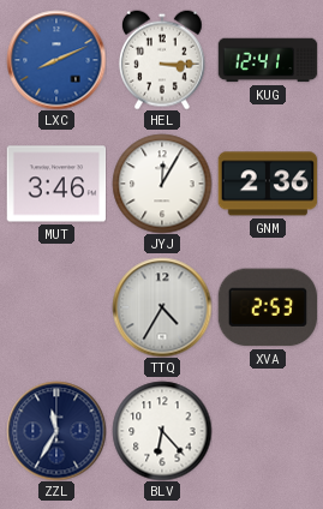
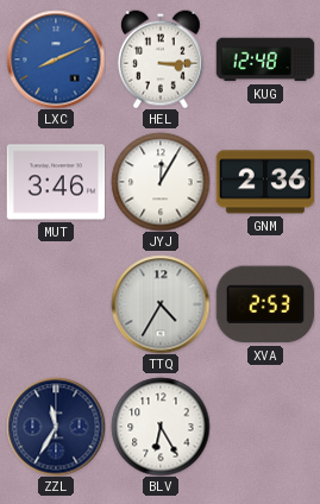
KUG: 12:41 -> 12:48
BLV: 6:23 -> 6:25
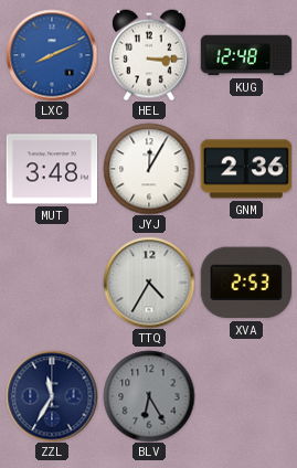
MUT: 3:46 -> 3:48
BLV dial: white -> grey
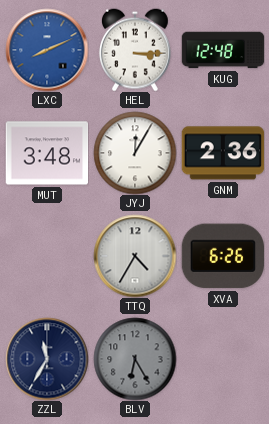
XVA: 2:53 -> 6:26
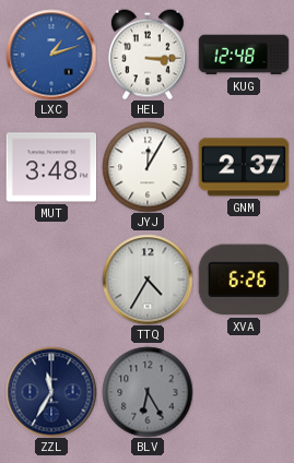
LXC: 8:11 -> 1:12
GNM: 2:36 -> 2:37
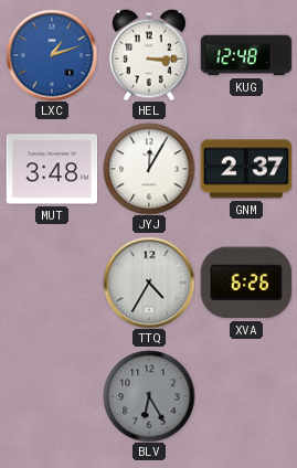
ZZL: 11:35 -> none
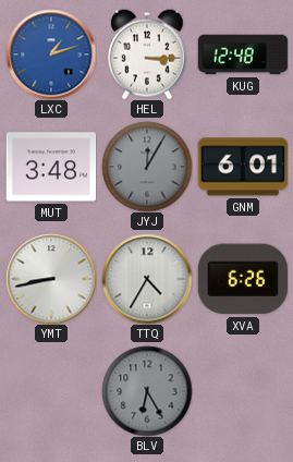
JYJ dial: white -> grey
GNM: 2:37 -> 6:01
YMT: none -> 8:43
